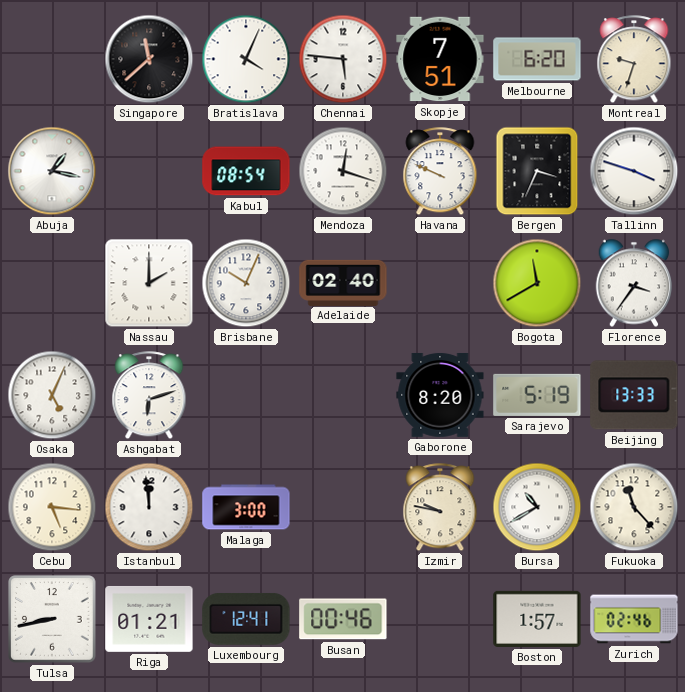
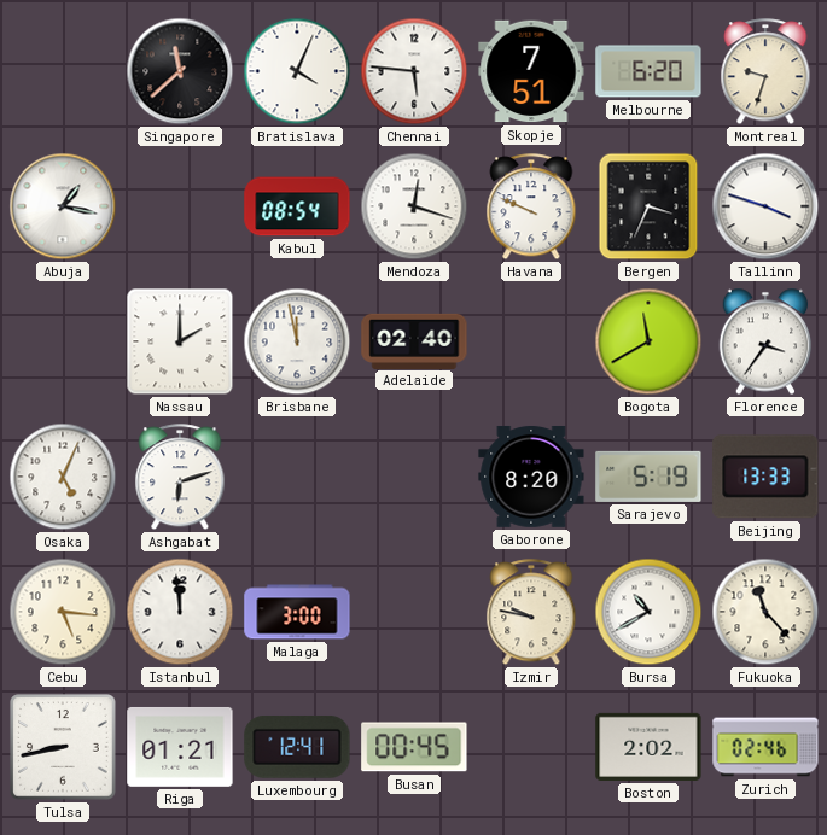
Brisbane: 10:04 -> 11:58
Busan: 00:46 -> 00:45
Boston: 1:57 -> 2:02
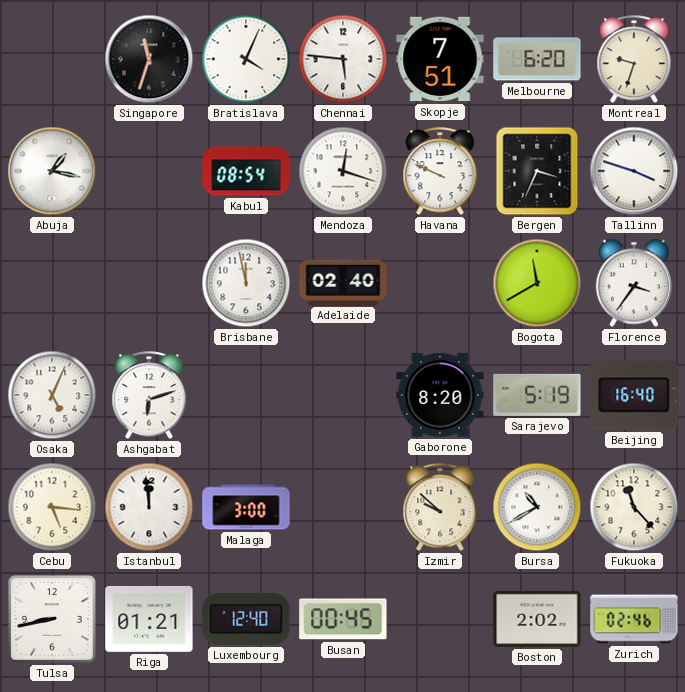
Singapore: 11:38 -> 11:33
Nassau: 2:00 -> none
Beijing: 13:33 -> 16:40
Izmir: 9:47 -> 9:52
Luxembourg: 12:41 -> 12:40
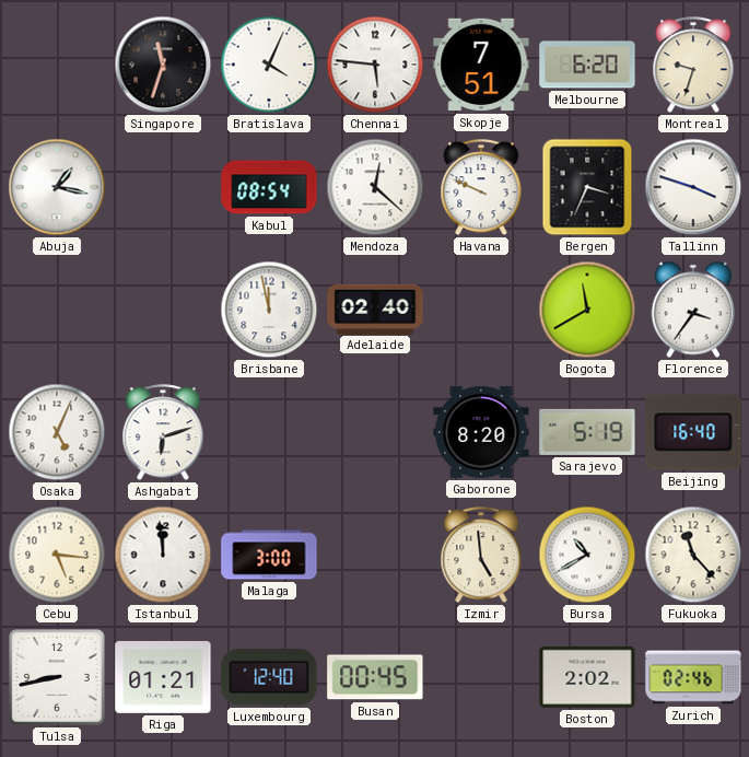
Mendoza: 12:18 -> 12:22
Izmir: 9:52 -> 4:59
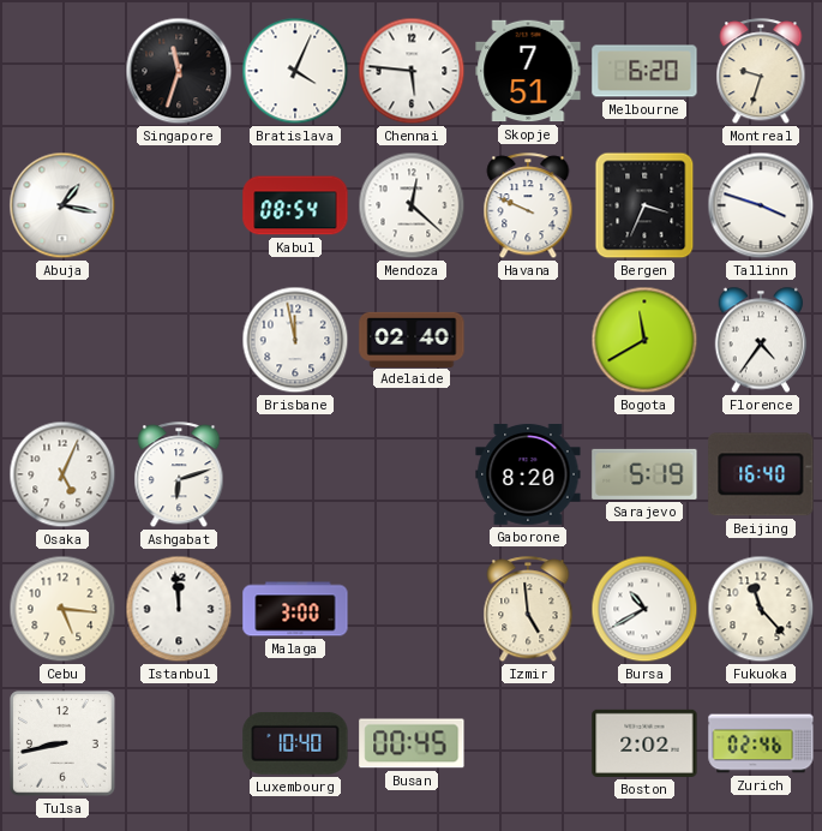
Florence: 3:36 -> 4:36
Riga: 01:21 -> none
Luxembourg: 12:40 -> 10:40
